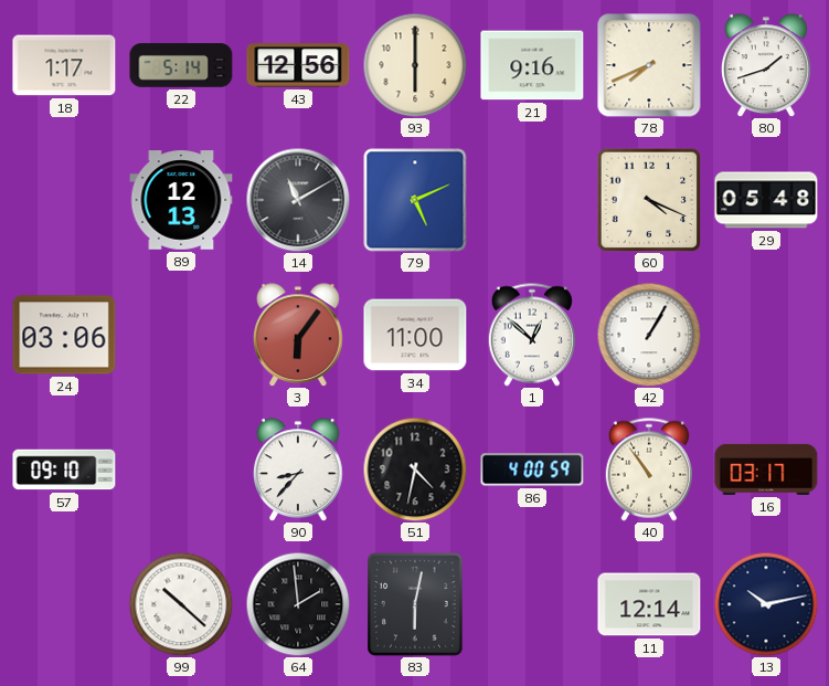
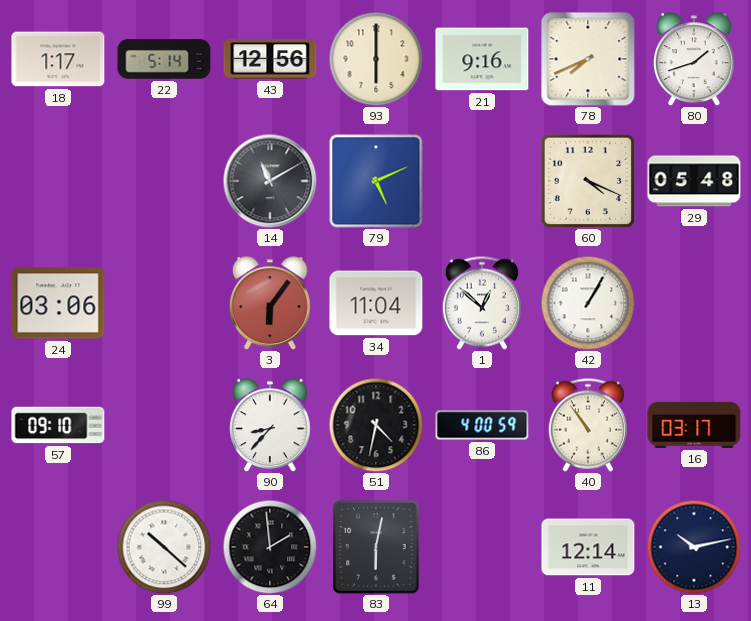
89: 12:13 -> none
34: 11:00 -> 11:04
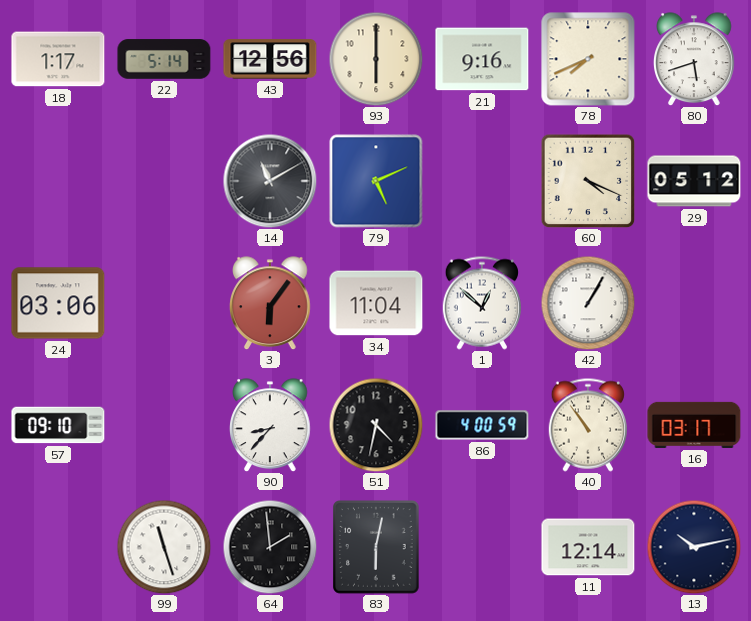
80: 1:42 -> 5:42
29: 05:48 -> 05:12
99: 10:22 -> 11:27
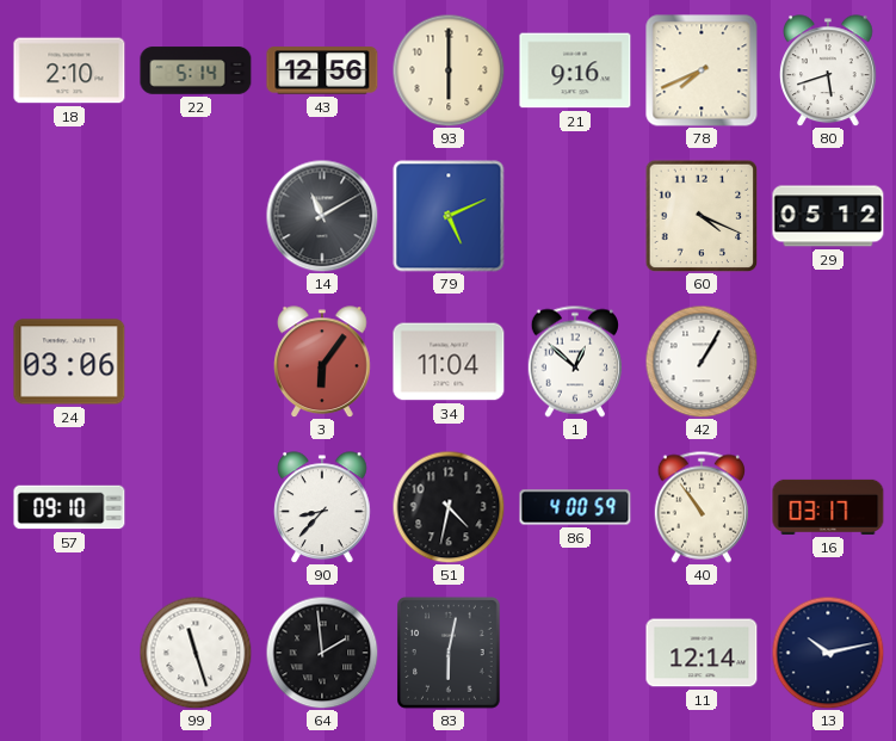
18: 1:17 -> 2:10
